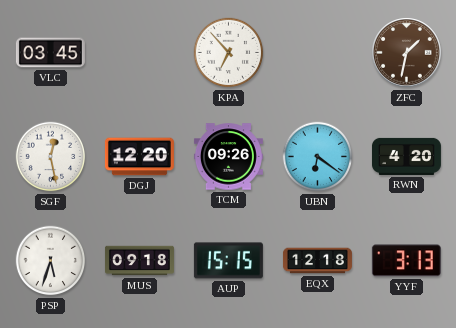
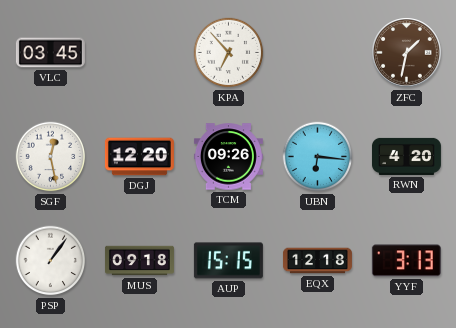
UBN: 6:21 -> 6:16
PSP: 5:33 -> 1:06
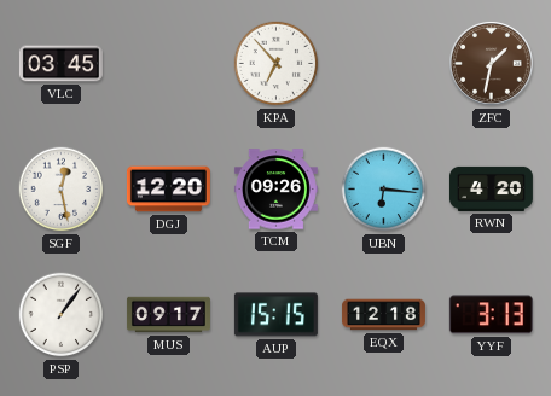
MUS: 09:18 -> 09:17
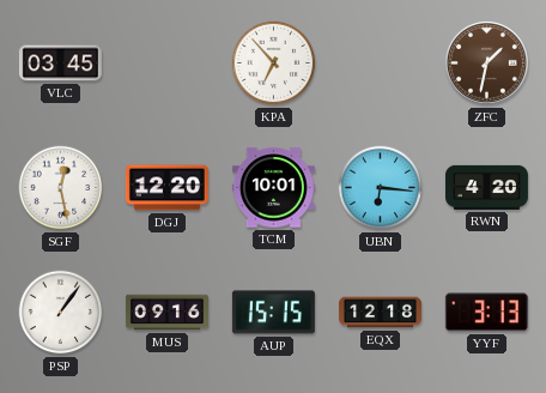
TCM: 09:26 -> 10:01
MUS: 09:17 -> 09:16
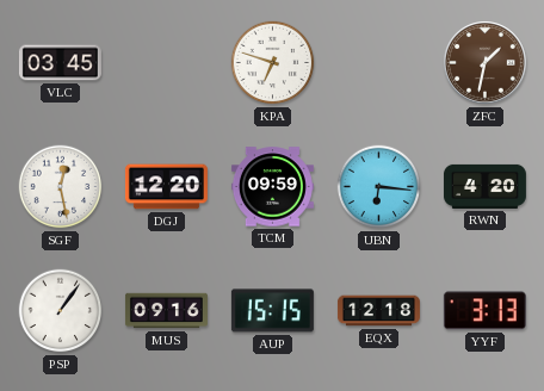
KPA: 6:53 -> 6:48
TCM: 10:01 -> 09:59
